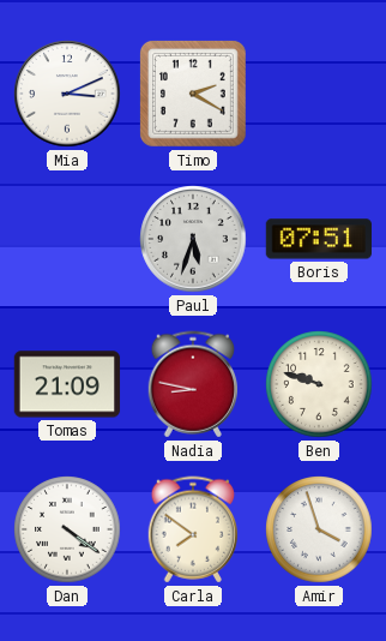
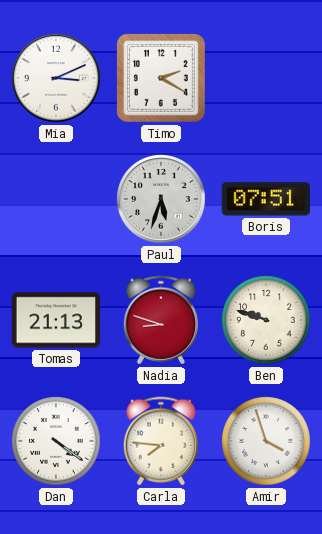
Tomas: 21:09 -> 21:13
Nadia: 8:47 -> 8:48
Carla: 7:51 -> 7:46
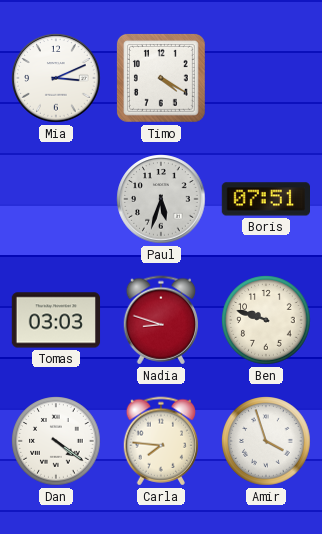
Timo: 2:20 -> 4:20
Tomas: 21:13 -> 03:03
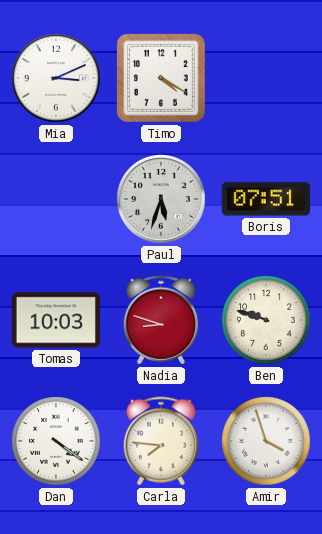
Tomas: 03:03 -> 10:03
